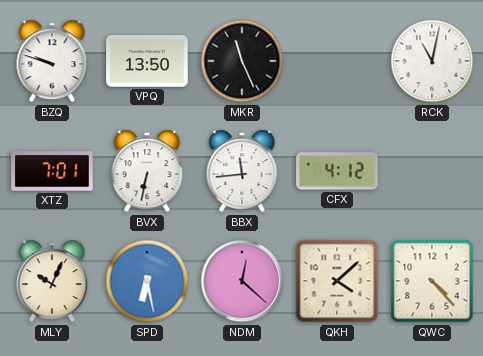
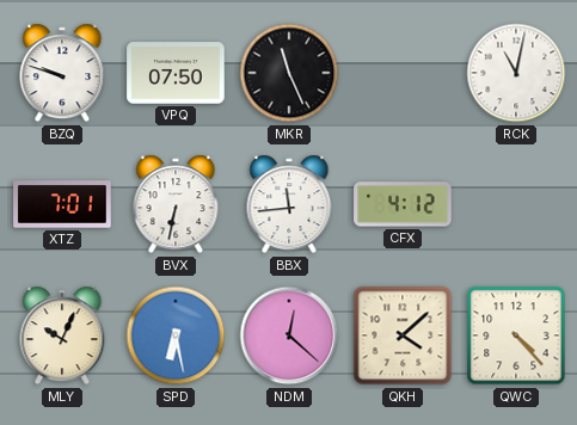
VPQ: 13:50 -> 07:50
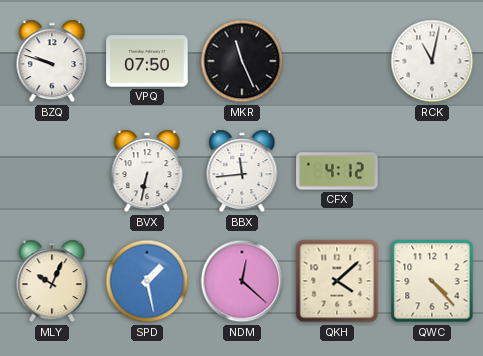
XTZ: 7:01 -> none
SPD: 6:28 -> 1:28
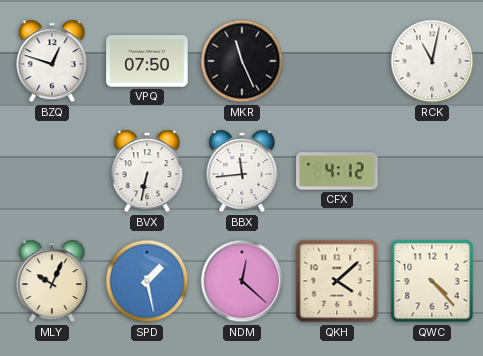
BZQ: 9:48 -> 12:48
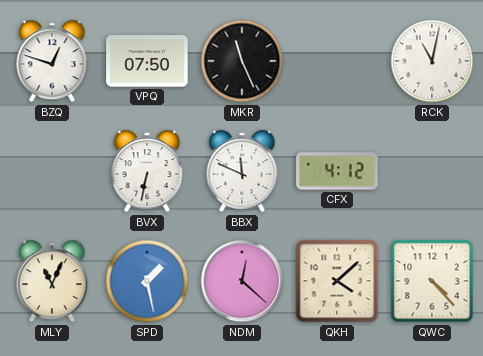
BBX: 11:44 -> 11:49
MLY: 10:04 -> 11:04
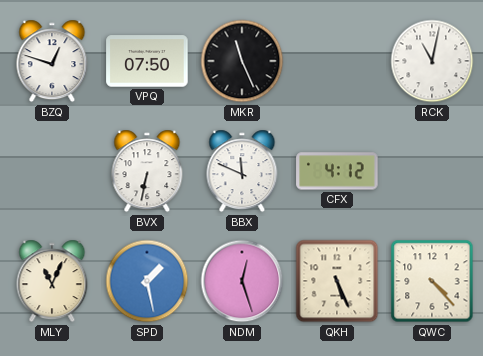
NDM: 12:22 -> 12:27
QKH: 4:08 -> 5:26
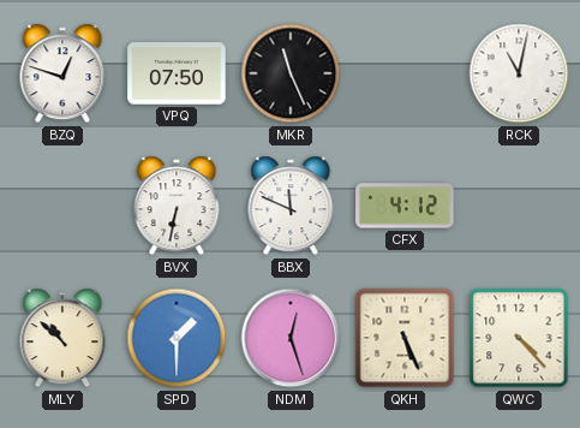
MLY: 11:04 -> 10:52
SPD: 1:28 -> 1:30
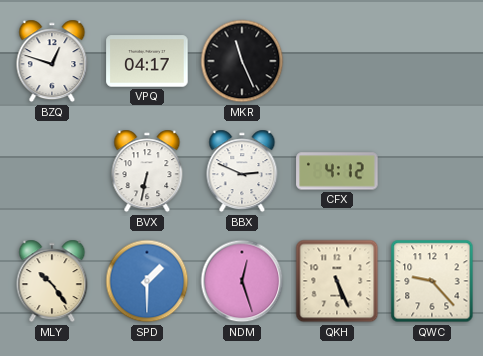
VPQ: 07:50 -> 04:17
RCK: 11:02 -> none
BBX: 11:49 -> 2:49
MLY: 10:52 -> 10:24
QWC: 4:23 -> 9:23
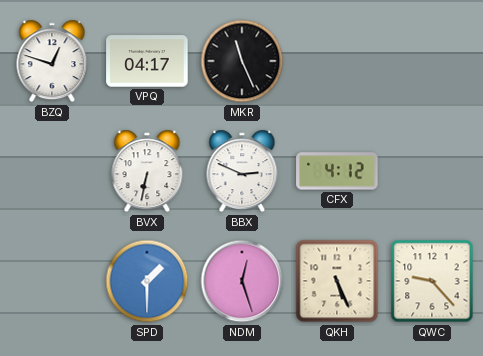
MLY: 10:24 -> none
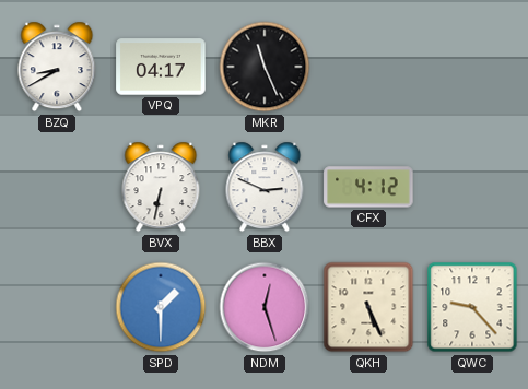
BZQ: 12:48 -> 8:40
